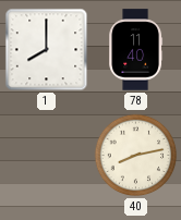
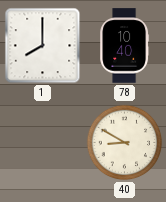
78: 11:40 -> 10:40
40: 8:13 -> 8:50
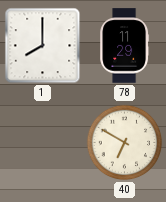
78: 10:40 -> 11:29
40: 8:50 -> 6:50
